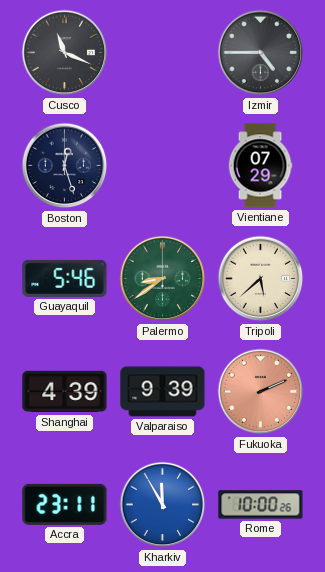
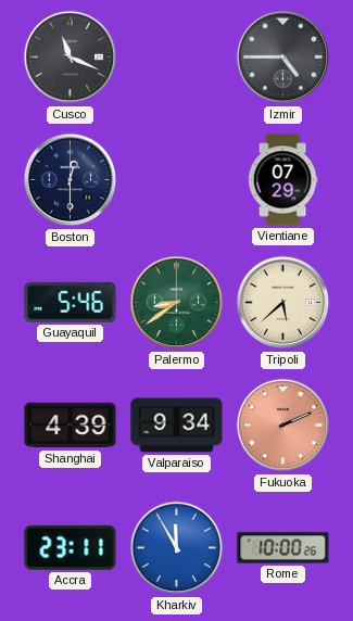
Boston: 12:27 -> 12:30
Valparaiso: 9:39 -> 9:34
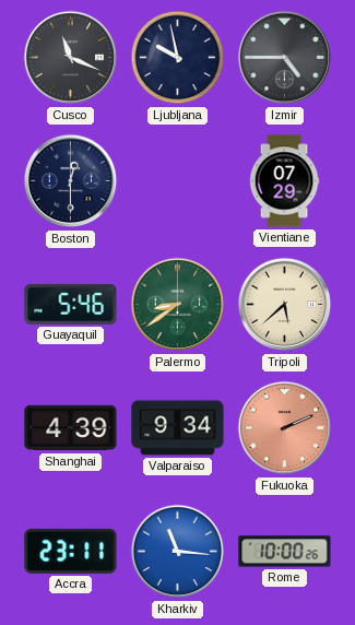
Ljubljana: none -> 9:58
Kharkiv: 11:55 -> 11:16
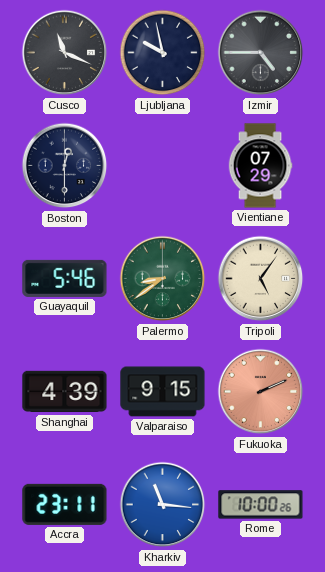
Tripoli: 5:38 -> 5:06
Valparaiso: 9:34 -> 9:15
